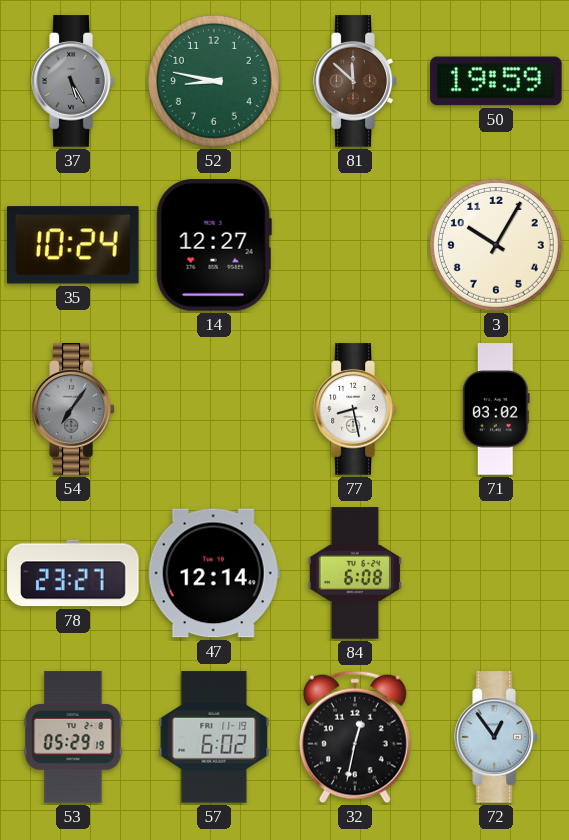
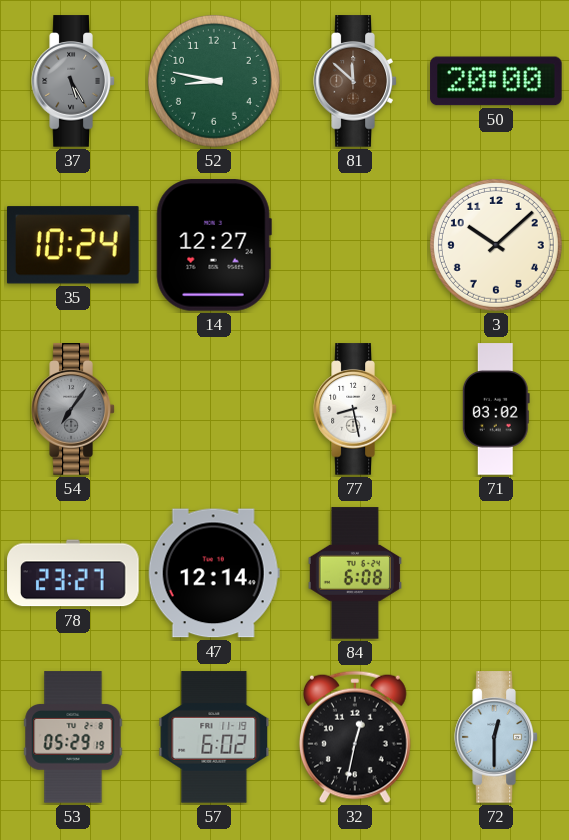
50: 19:59 -> 20:00
3: 10:05 -> 10:08
72: 12:54 -> 12:30
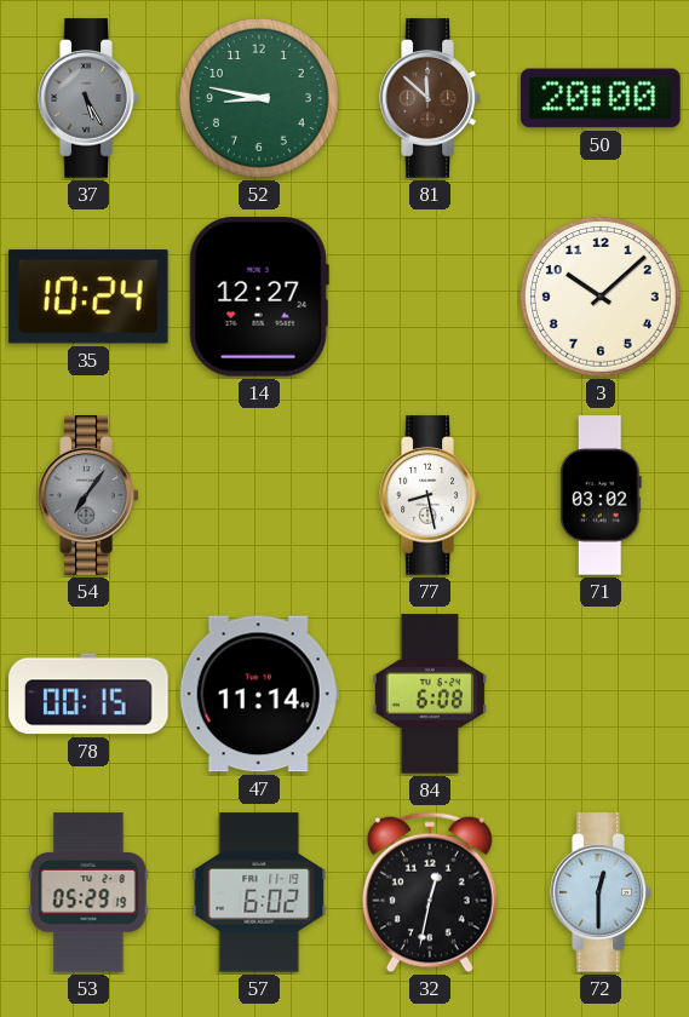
78: 23:27 -> 00:15
47: 12:14 -> 11:14
